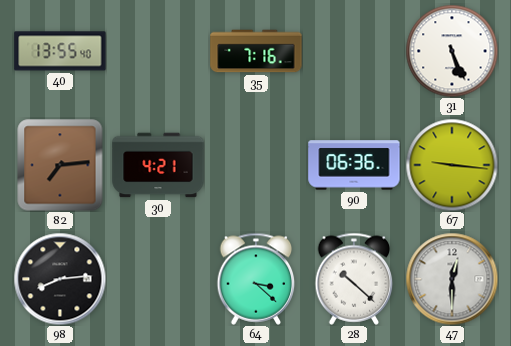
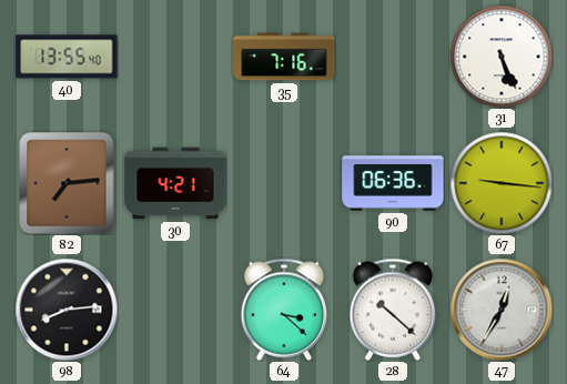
47: 12:30 -> 12:35
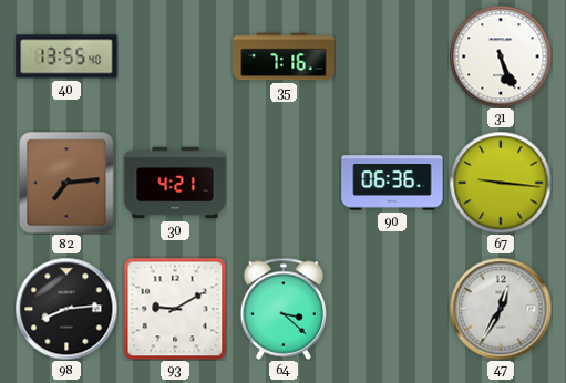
93: none -> 9:10
28: 10:22 -> none
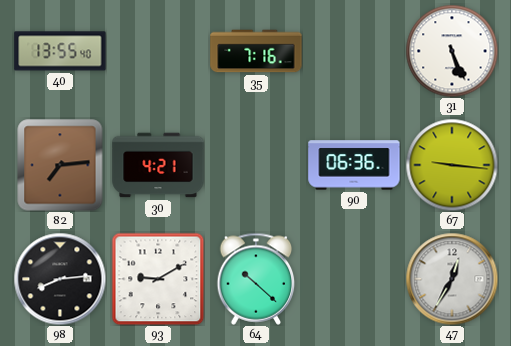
64: 3:22 -> 10:22
